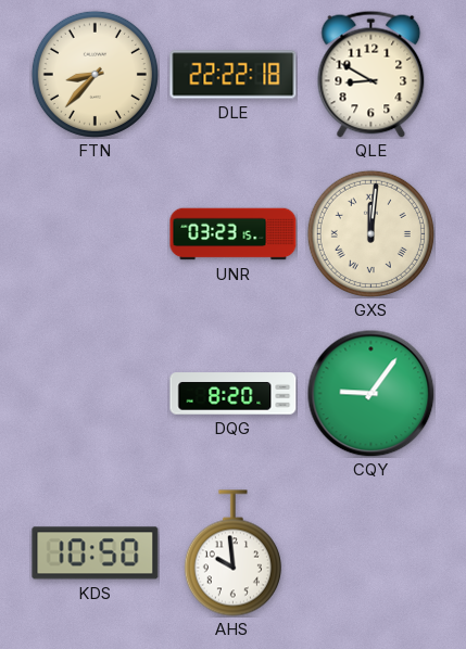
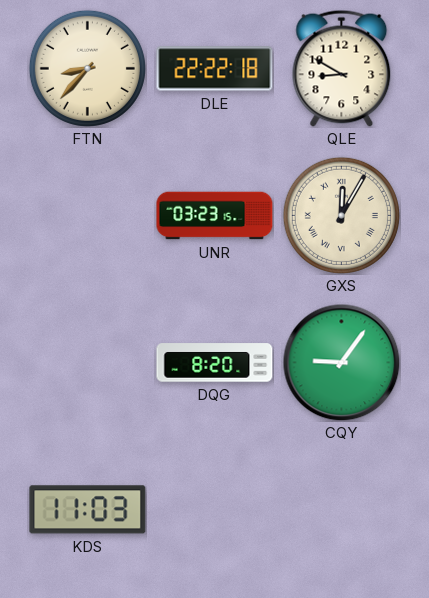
GXS: 12:01 -> 12:05
KDS: 10:50 -> 11:03
AHS: 9:59 -> none
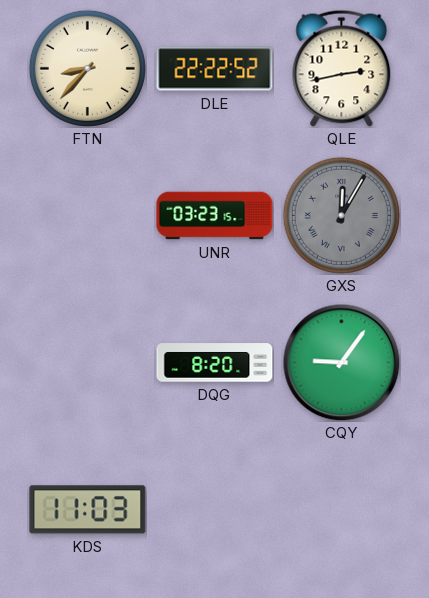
DLE: 22:22:18 -> 22:22:52
QLE: 8:50 -> 2:43
GXS dial: cream -> grey
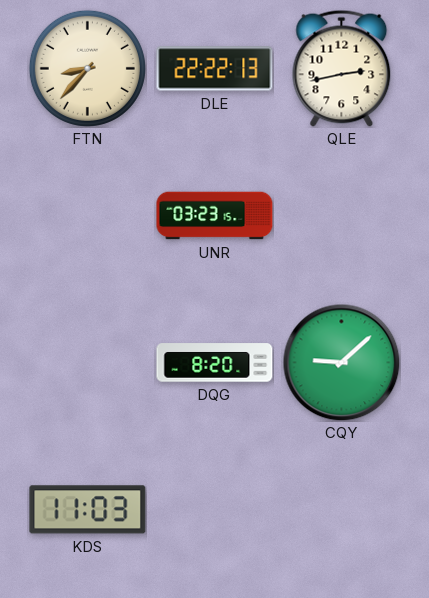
DLE: 22:22:52 -> 22:22:13
GXS: 12:05 -> none
CQY: 9:06 -> 9:08
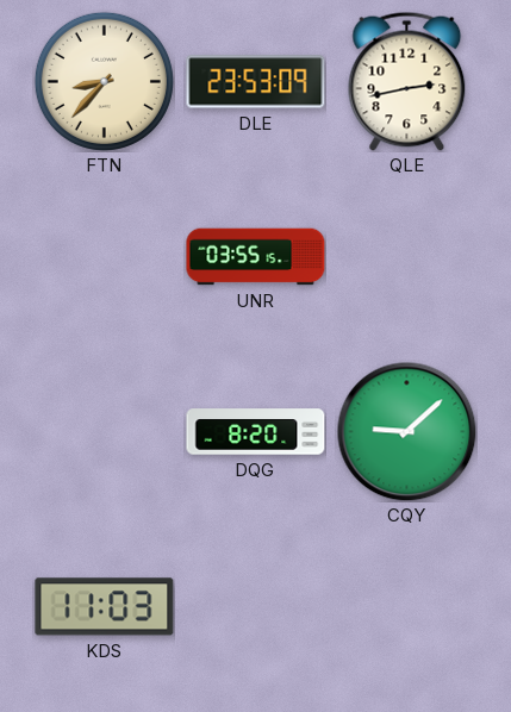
DLE: 22:22 -> 23:53
UNR: 03:23 -> 03:55
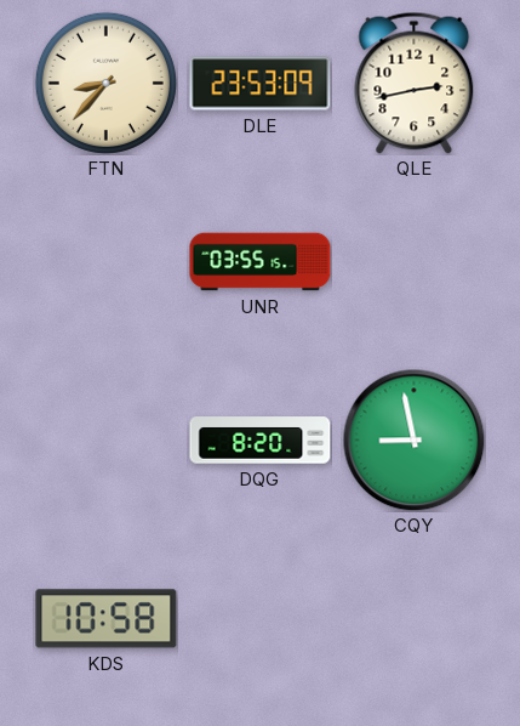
CQY: 9:08 -> 8:58
KDS: 11:03 -> 10:58
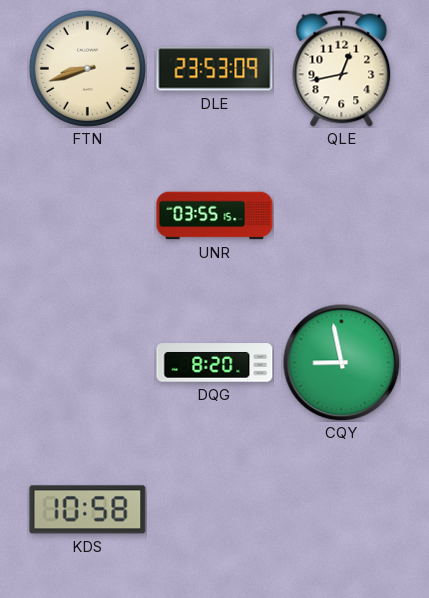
FTN: 8:37 -> 8:42
QLE: 2:43 -> 12:43
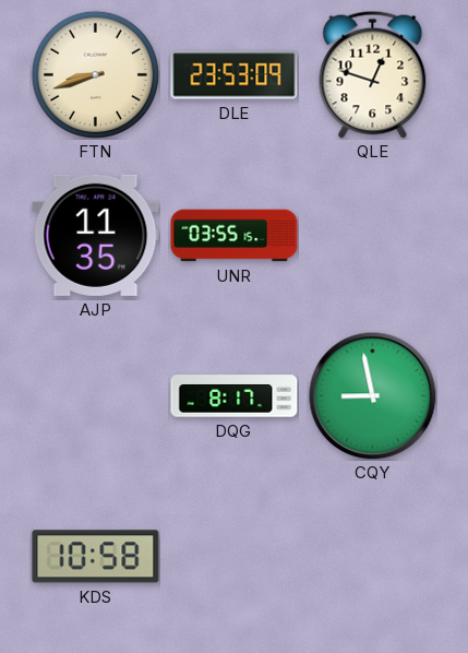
QLE: 12:43 -> 12:48
AJP: none -> 11:35
DQG: 8:20 -> 8:17
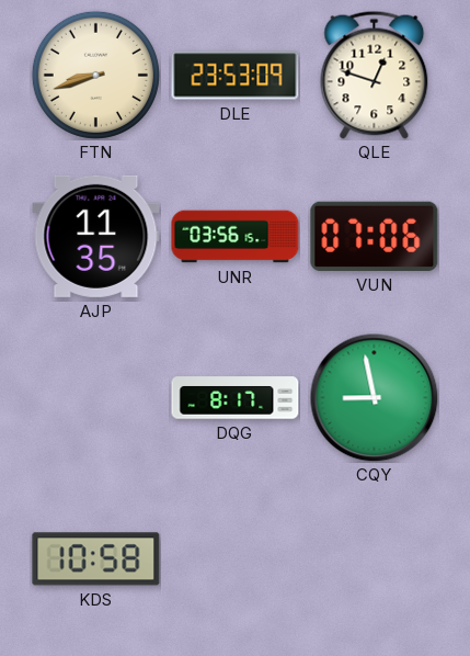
UNR: 03:55 -> 03:56
VUN: none -> 07:06
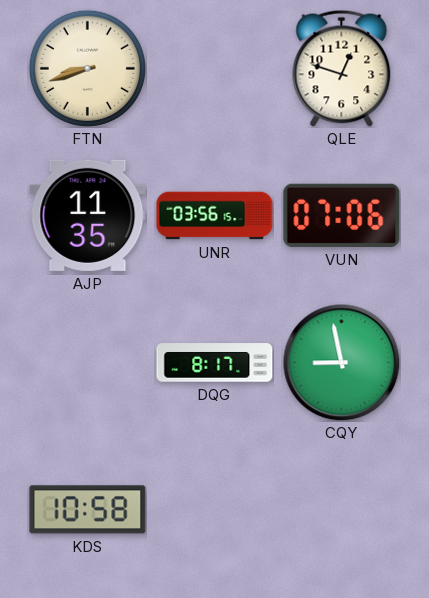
DLE: 23:53 -> none
